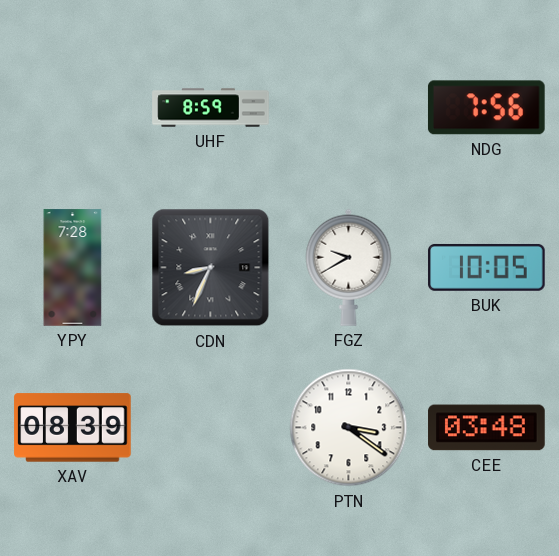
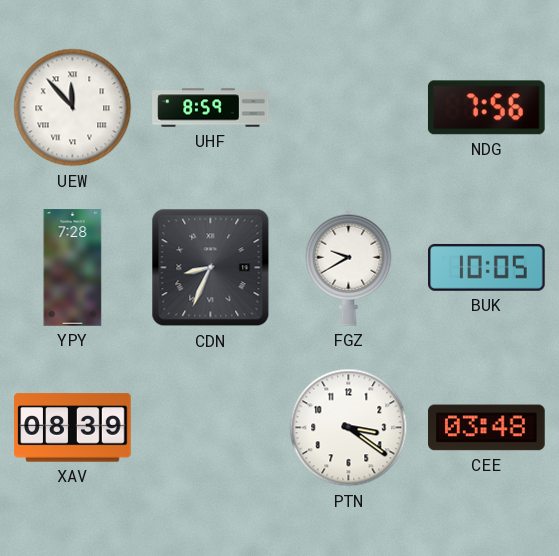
UEW: none -> 11:53
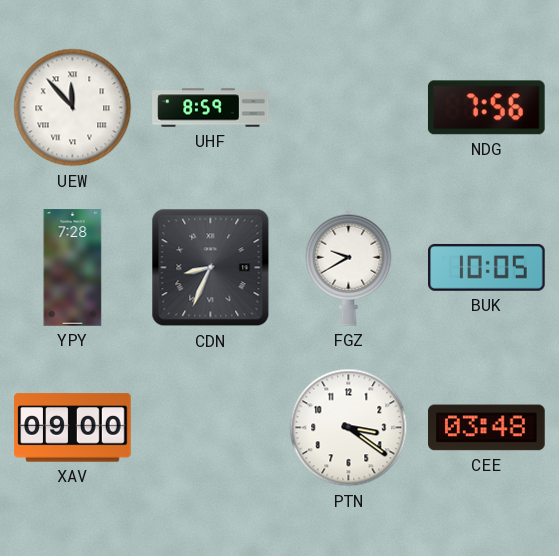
XAV: 08:39 -> 09:00
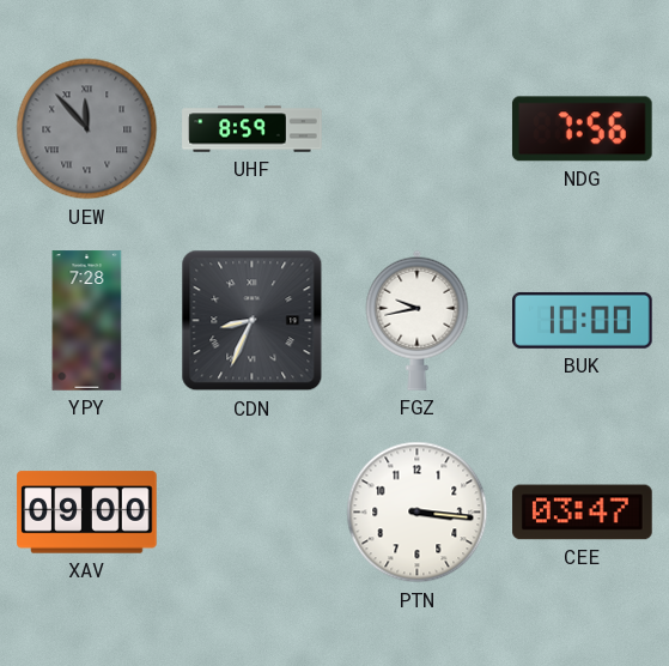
UEW dial: white -> grey
FGZ: 9:40 -> 9:43
BUK: 10:05 -> 10:00
PTN: 3:21 -> 3:16
CEE: 03:48 -> 03:47
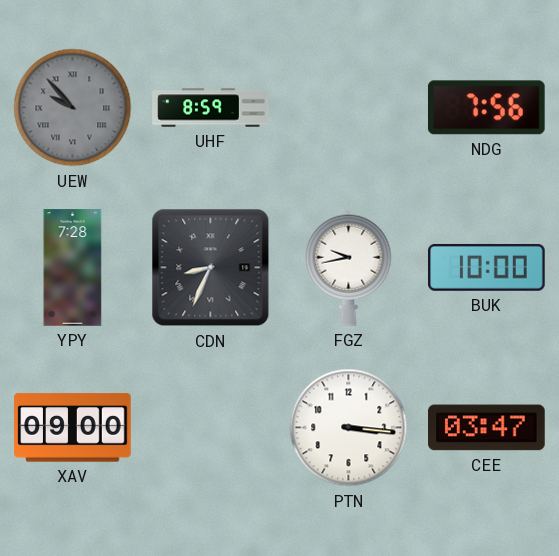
UEW: 11:53 -> 9:53
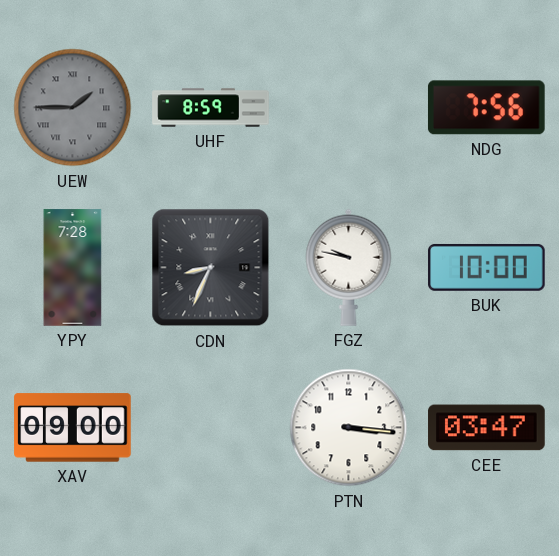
UEW: 9:53 -> 1:45
FGZ: 9:43 -> 9:47
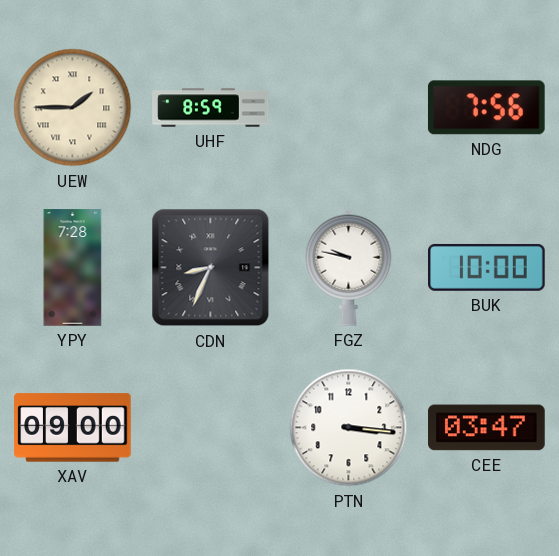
UEW dial: grey -> cream
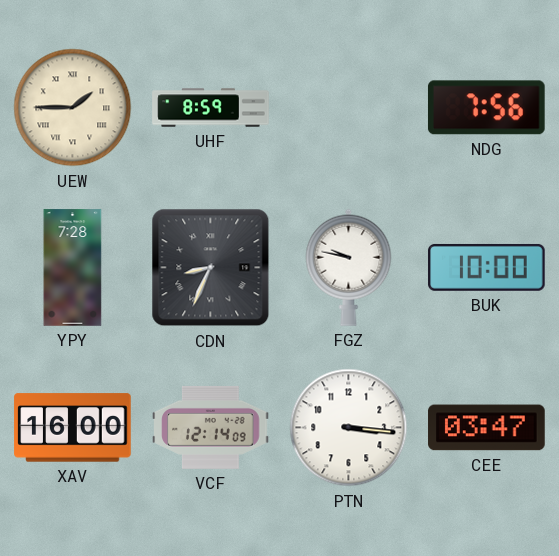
XAV: 09:00 -> 16:00
VCF: none -> 12:14
